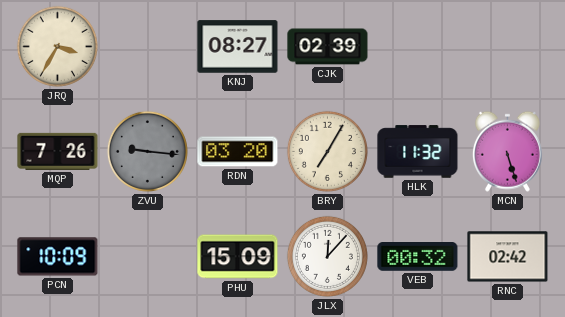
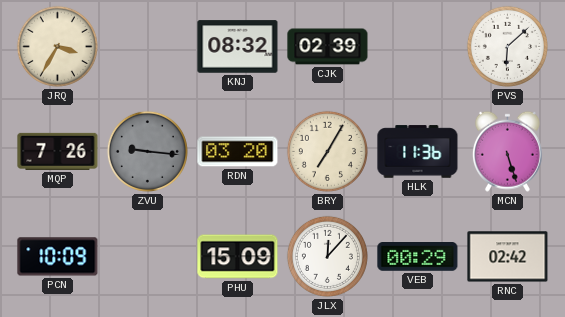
KNJ: 08:27 -> 08:32
PVS: none -> 6:08
HLK: 11:32 -> 11:36
VEB: 00:32 -> 00:29
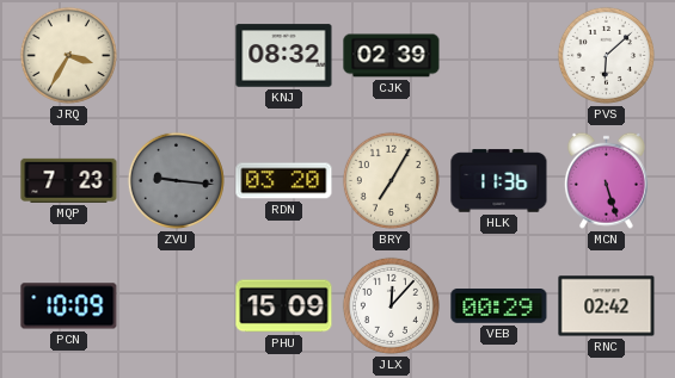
MQP: 7:26 -> 7:23
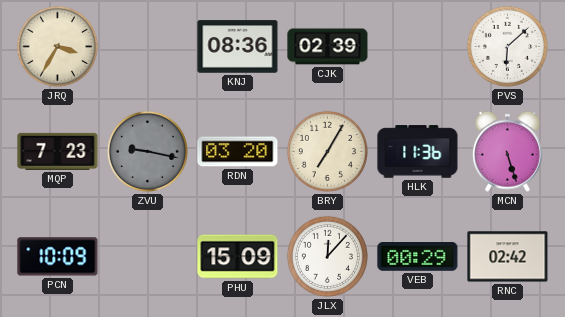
KNJ: 08:32 -> 08:36
ZVU: 9:16 -> 9:17
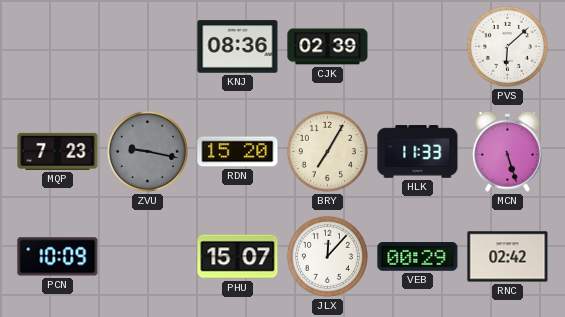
JRQ: 3:35 -> none
RDN: 03:20 -> 15:20
HLK: 11:36 -> 11:33
PHU: 15:09 -> 15:07
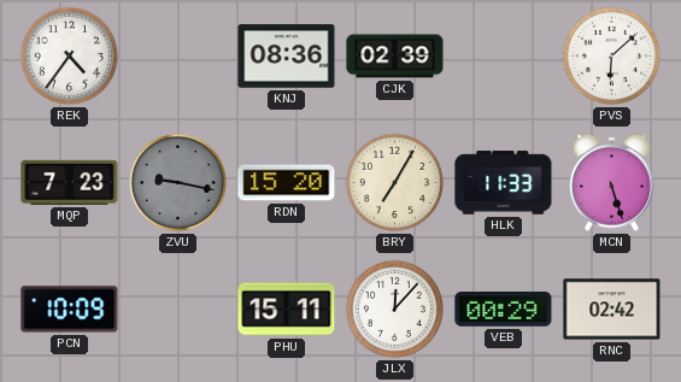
REK: none -> 4:36
PHU: 15:07 -> 15:11
